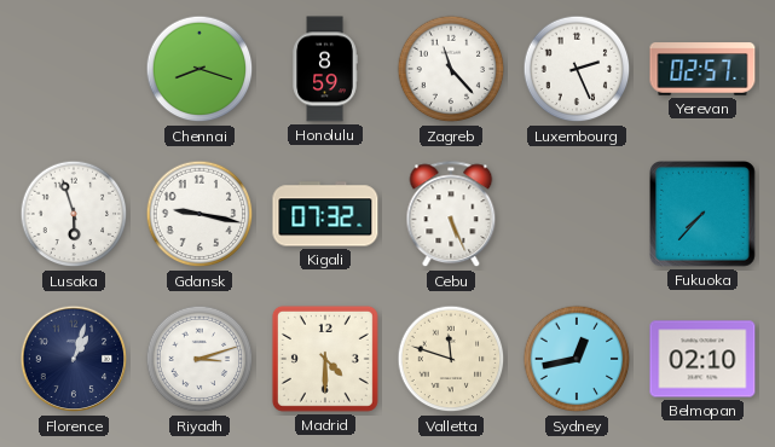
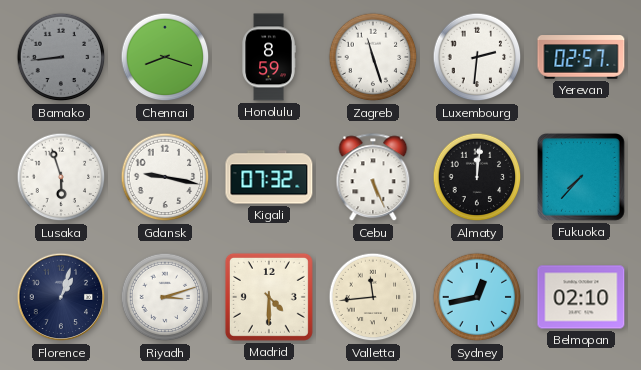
Bamako: none -> 8:44
Zagreb: 11:23 -> 11:27
Luxembourg: 2:26 -> 2:31
Almaty: none -> 12:01
Valletta: 11:48 -> 11:44
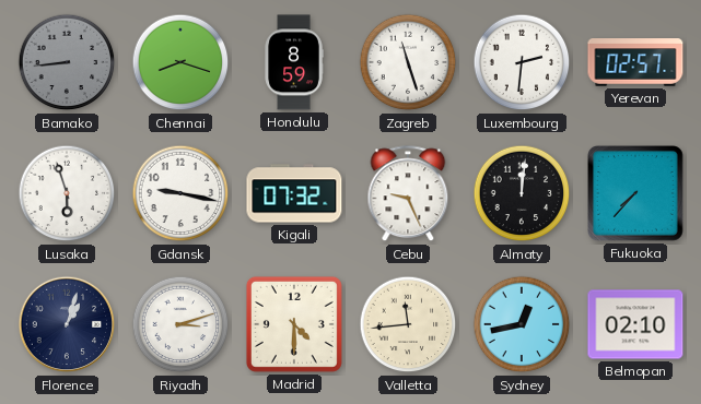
Cebu: 5:26 -> 9:26
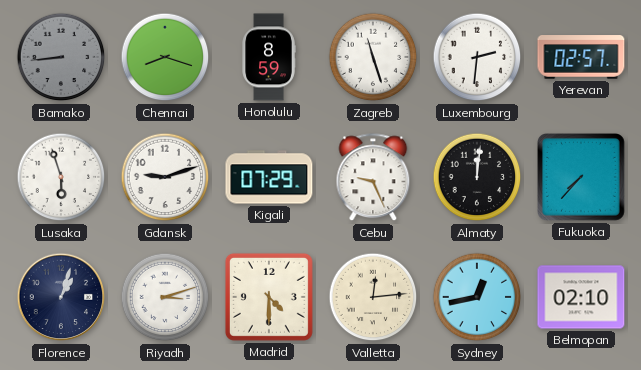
Gdansk: 9:17 -> 9:12
Kigali: 07:32 -> 07:29
Valletta: 11:44 -> 12:14
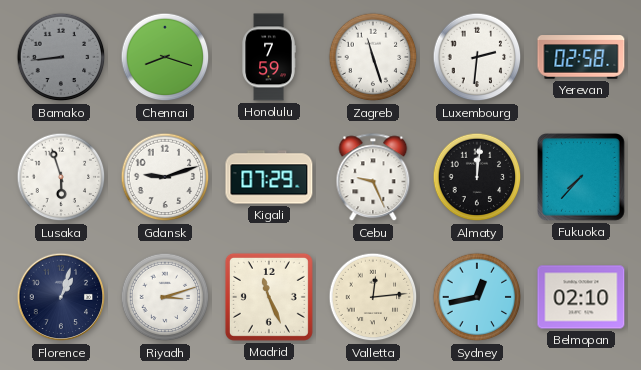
Honolulu: 8:59 -> 7:59
Yerevan: 02:57 -> 02:58
Madrid: 4:30 -> 11:26
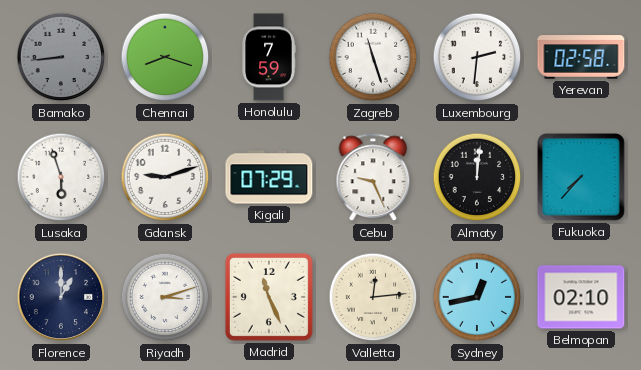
Florence: 1:03 -> 1:00
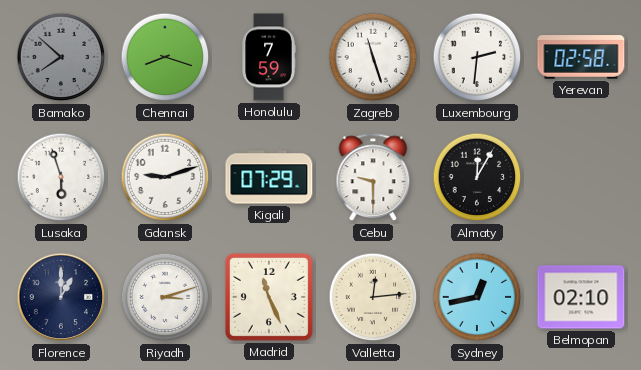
Bamako: 8:44 -> 7:52
Cebu: 9:26 -> 9:30
Almaty: 12:01 -> 12:05
Fukuoka: 7:37 -> none
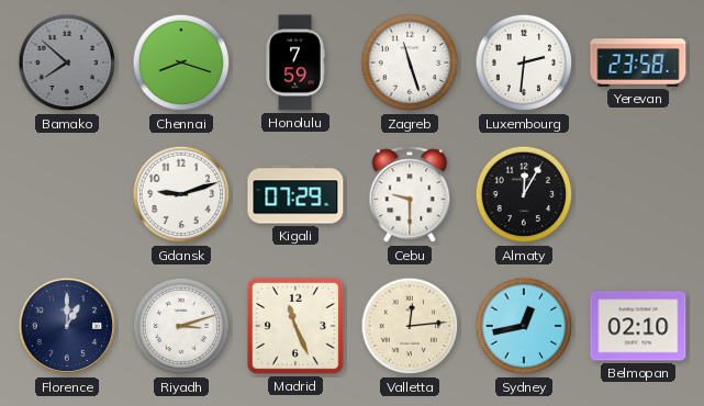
Yerevan: 02:58 -> 23:58
Lusaka: 5:57 -> none
